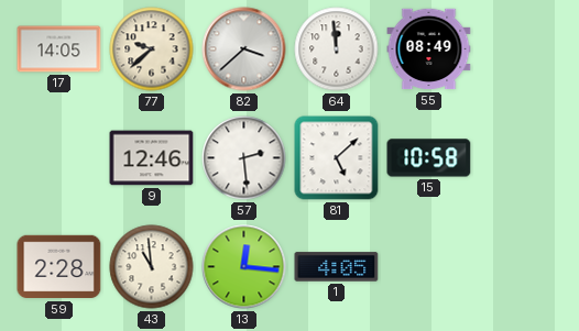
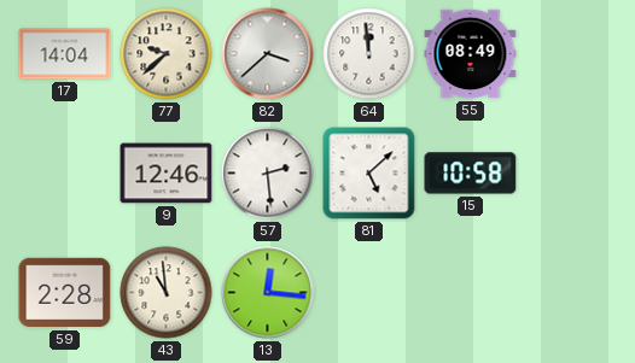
17: 14:05 -> 14:04
1: 4:05 -> none
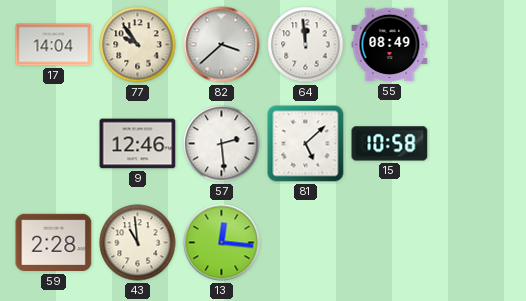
77: 9:38 -> 9:54
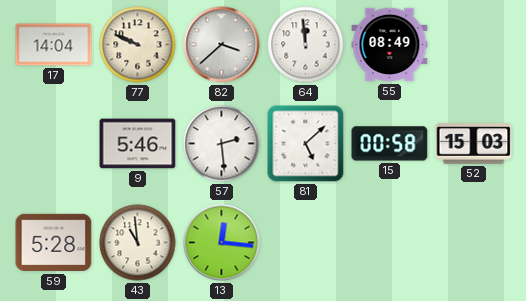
77: 9:54 -> 9:49
9: 12:46 -> 5:46
15: 10:58 -> 00:58
52: none -> 15:03
59: 2:28 -> 5:28
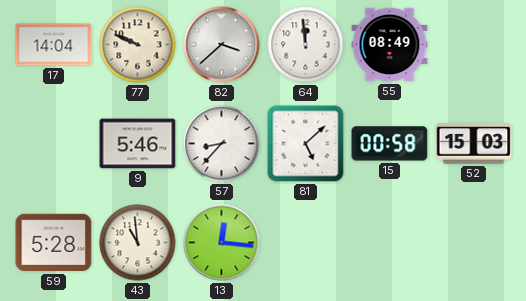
57: 2:29 -> 8:37
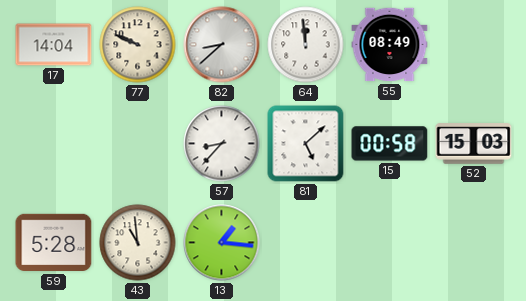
82: 3:38 -> 8:38
9: 5:46 -> none
13: 12:16 -> 1:16
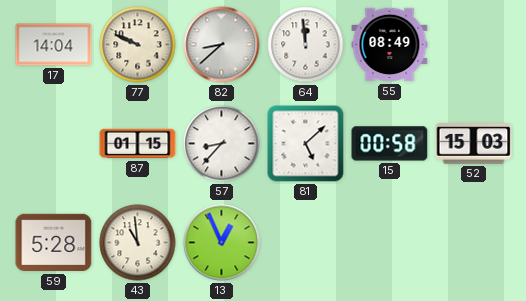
87: none -> 01:15
13: 1:16 -> 12:56
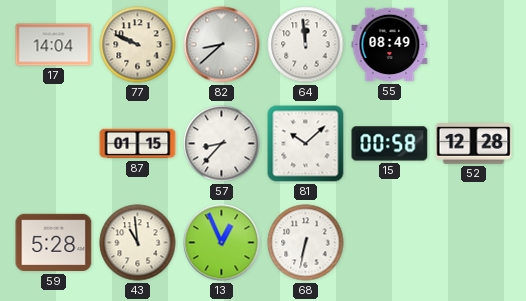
81: 5:08 -> 10:08
52: 15:03 -> 12:28
68: none -> 6:32
